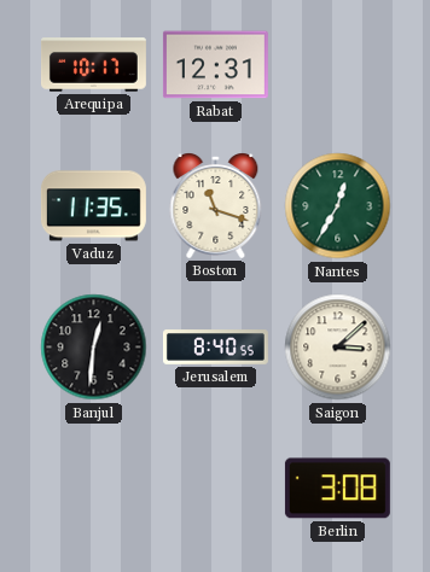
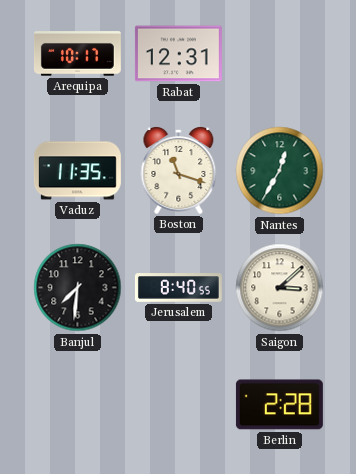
Banjul: 12:31 -> 7:31
Berlin: 3:08 -> 2:28
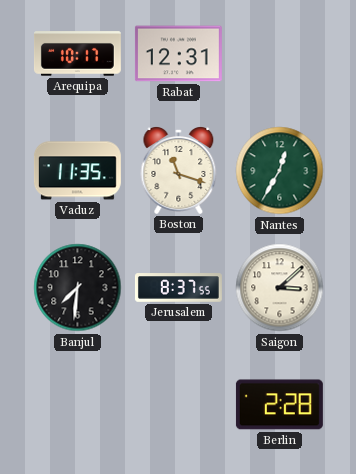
Jerusalem: 8:40 -> 8:37
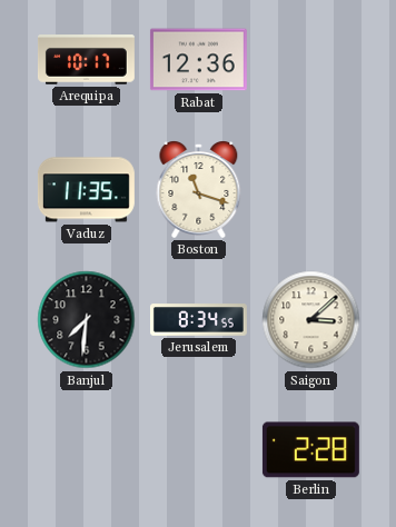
Rabat: 12:31 -> 12:36
Nantes: 12:35 -> none
Jerusalem: 8:37 -> 8:34
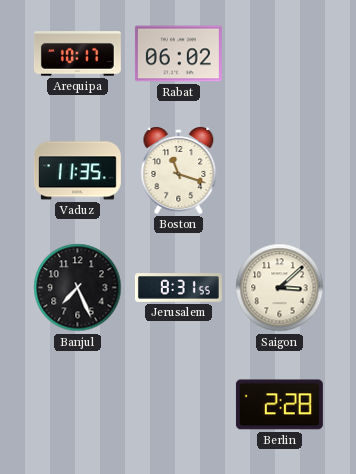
Rabat: 12:36 -> 06:02
Banjul: 7:31 -> 7:26
Jerusalem: 8:34 -> 8:31
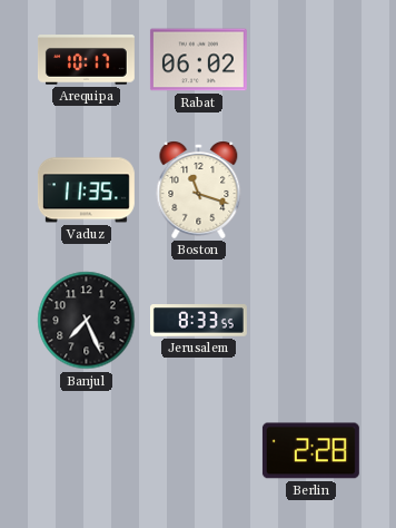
Jerusalem: 8:31 -> 8:33
Saigon: 3:08 -> none
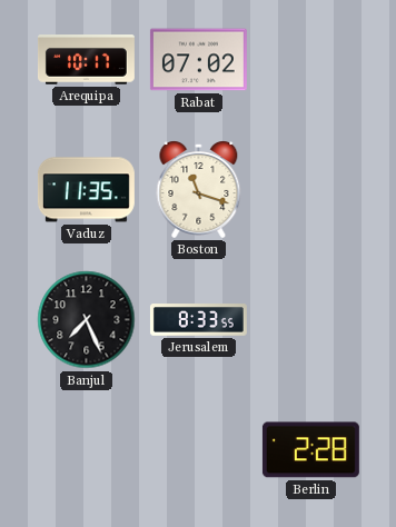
Rabat: 06:02 -> 07:02
